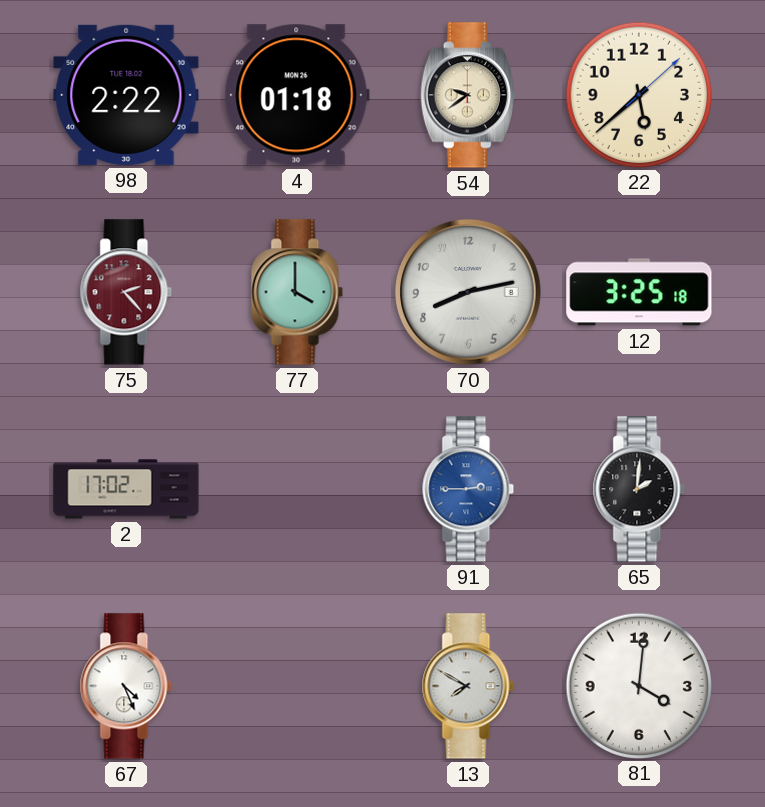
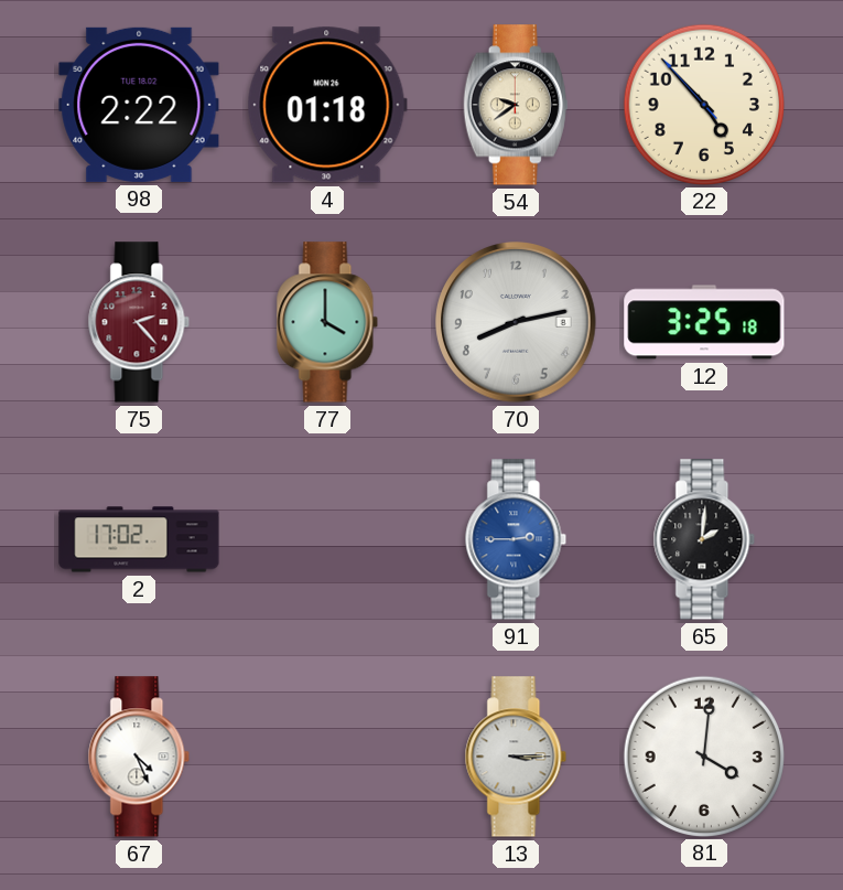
22: 5:38 -> 4:52
13: 7:50 -> 3:15
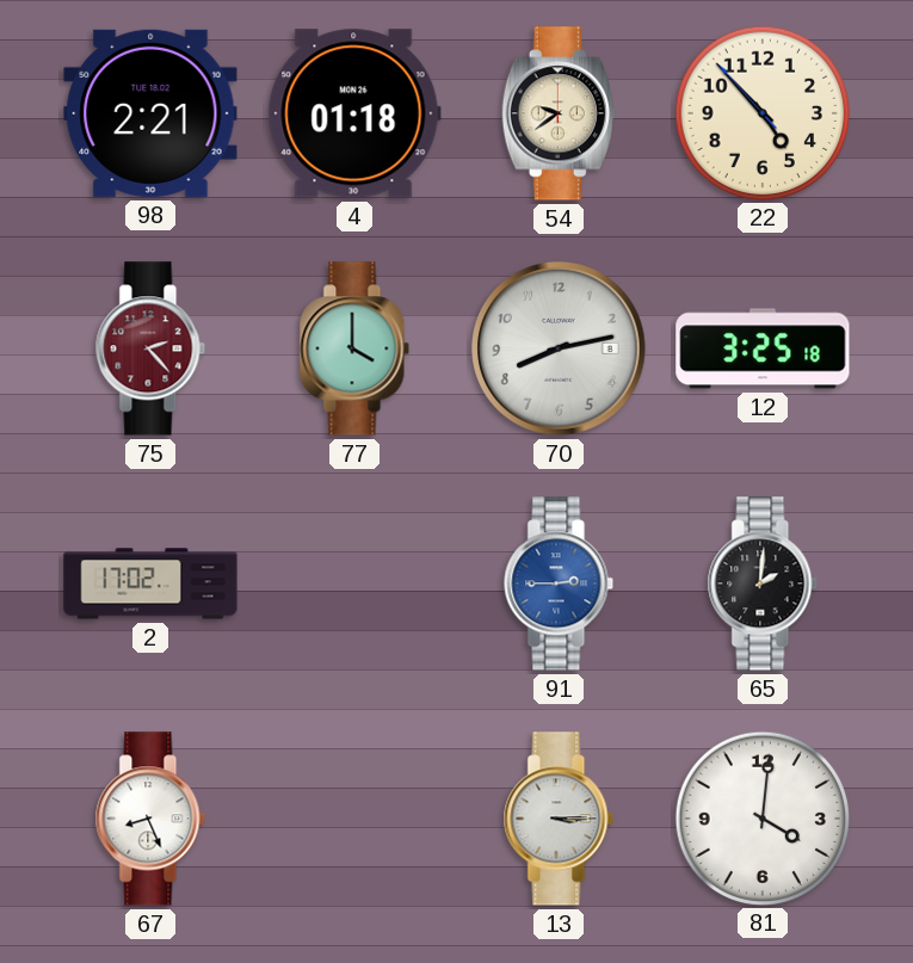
98: 2:22 -> 2:21
67: 4:26 -> 8:26
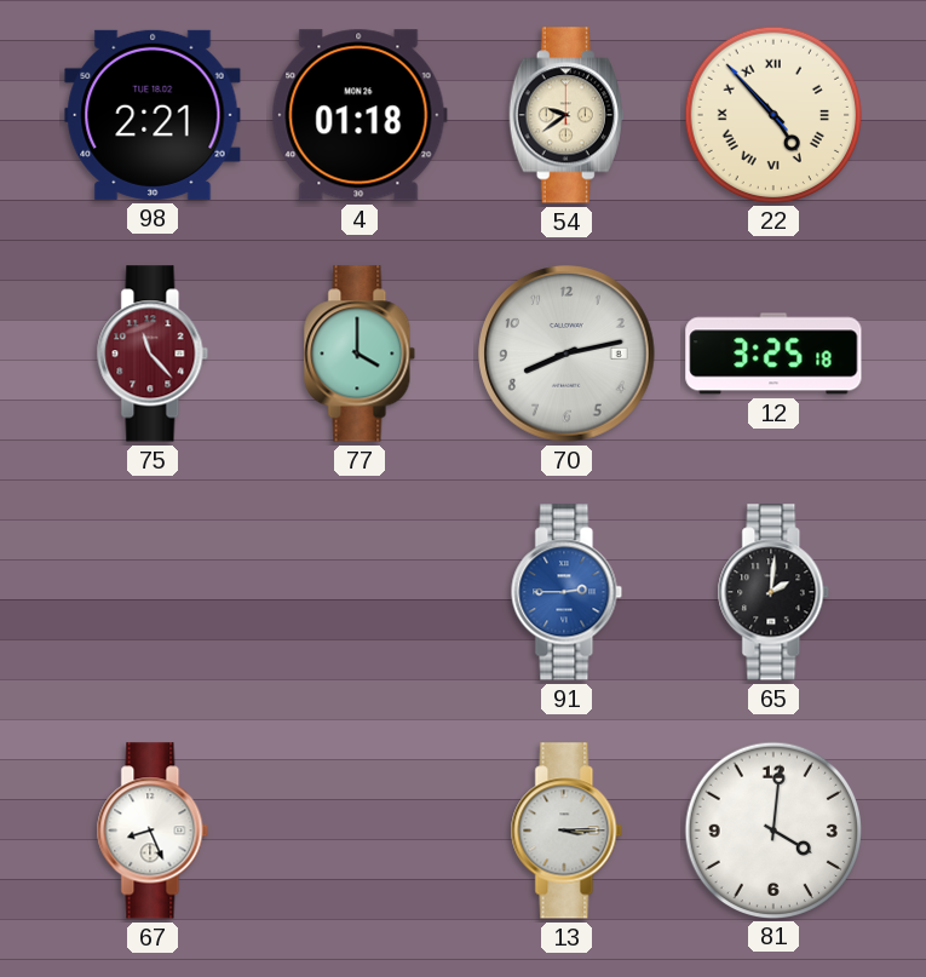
22 numerals: Arabic -> Roman
75: 2:23 -> 11:23
2: 17:02 -> none
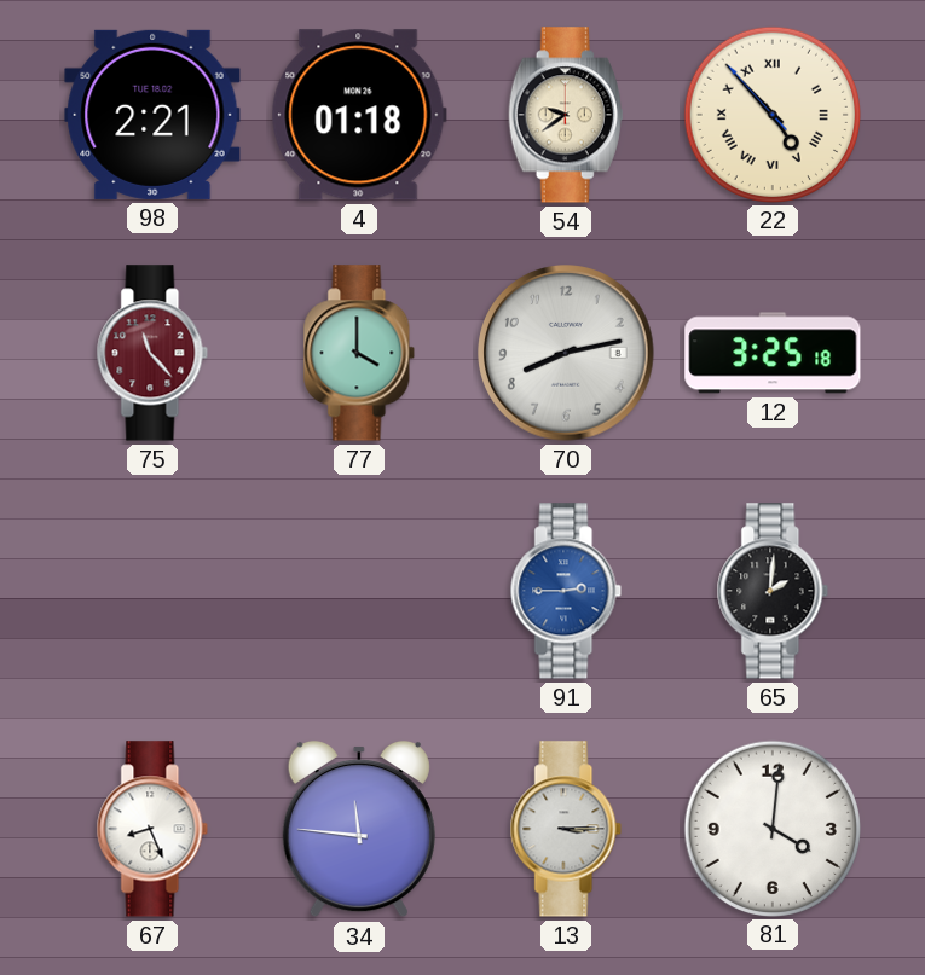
34: none -> 11:46
